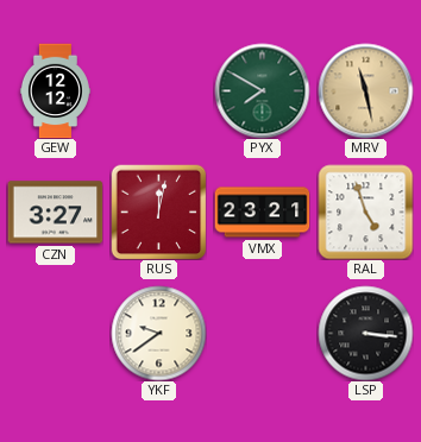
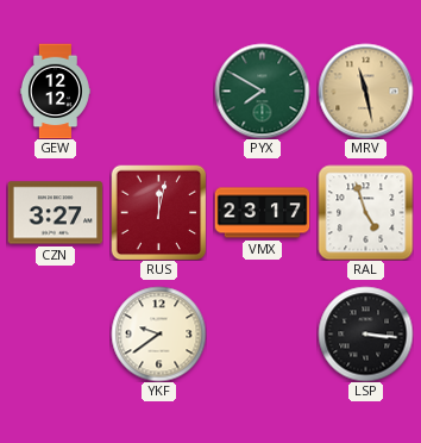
VMX: 23:21 -> 23:17
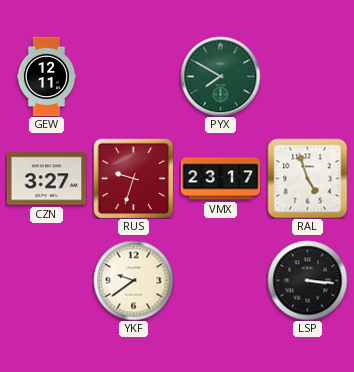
GEW: 12:12 -> 12:11
MRV: 11:28 -> none
RUS: 12:02 -> 9:33
